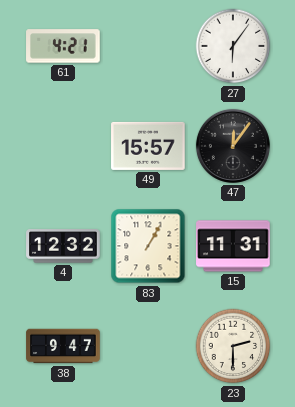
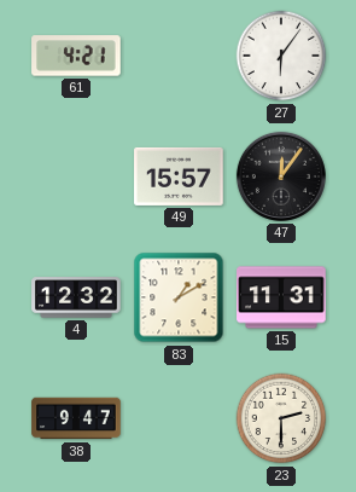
83: 1:05 -> 1:10
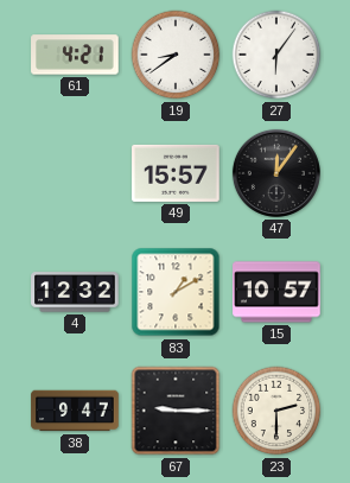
19: none -> 8:39
15: 11:31 -> 10:57
67: none -> 9:15
